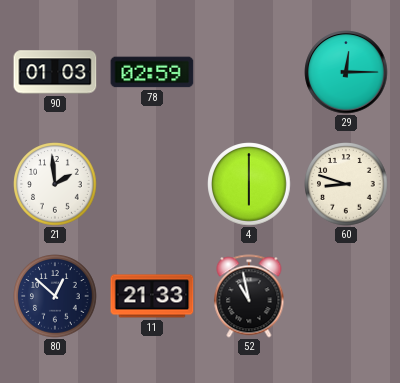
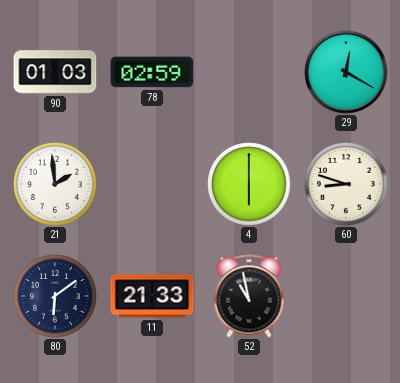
29: 12:15 -> 12:20
80: 12:52 -> 6:09
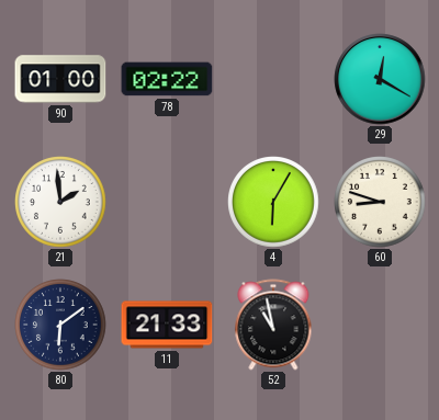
90: 01:03 -> 01:00
78: 02:59 -> 02:22
4: 6:00 -> 6:05
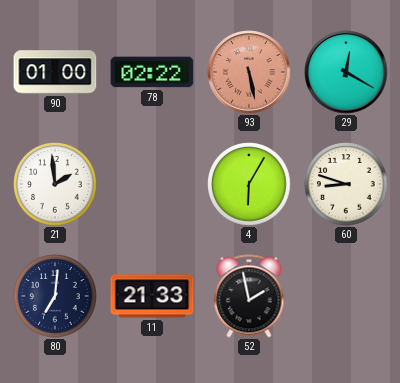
93: none -> 5:28
80: 6:09 -> 7:01
52: 10:58 -> 1:58
